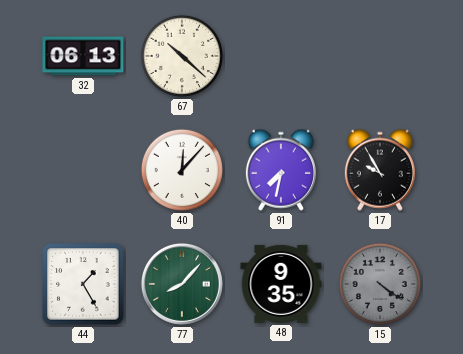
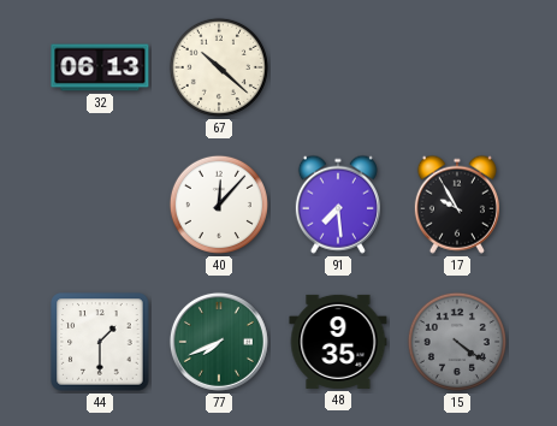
91: 7:32 -> 7:29
44: 1:25 -> 1:30
77: 8:07 -> 7:41
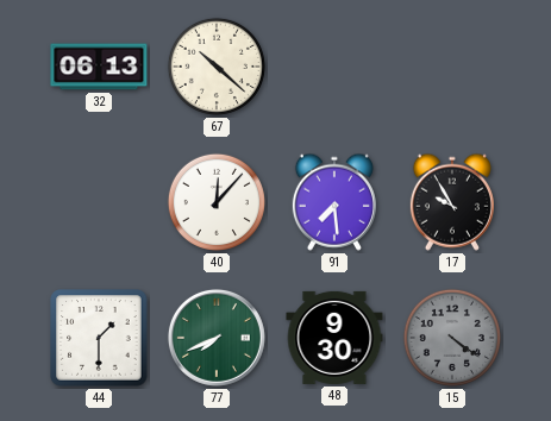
48: 9:35 -> 9:30
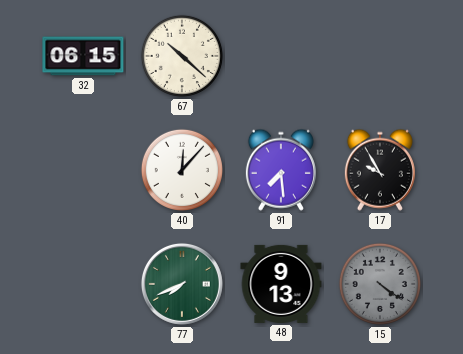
32: 06:13 -> 06:15
44: 1:30 -> none
48: 9:30 -> 9:13
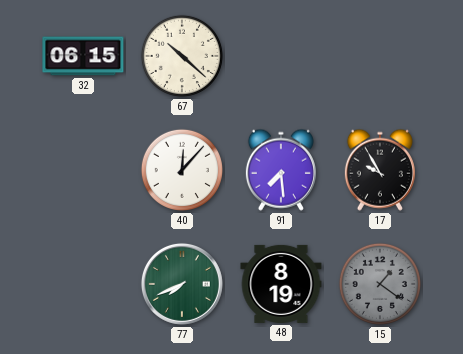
48: 9:13 -> 8:19
15: 4:21 -> 1:21
